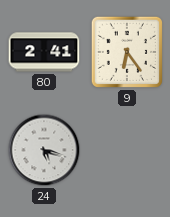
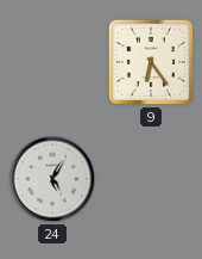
80: 2:41 -> none
24: 5:18 -> 5:05
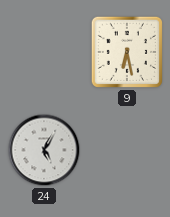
9: 6:24 -> 6:28
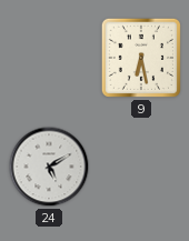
24: 5:05 -> 5:10
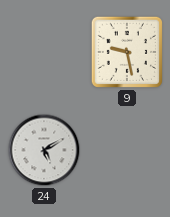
9: 6:28 -> 9:28
